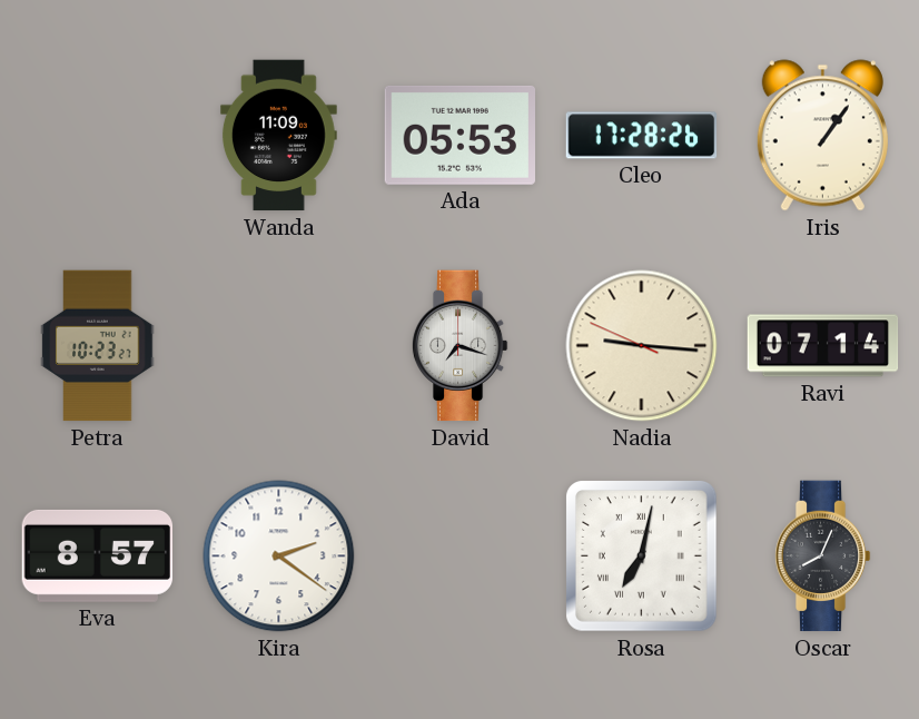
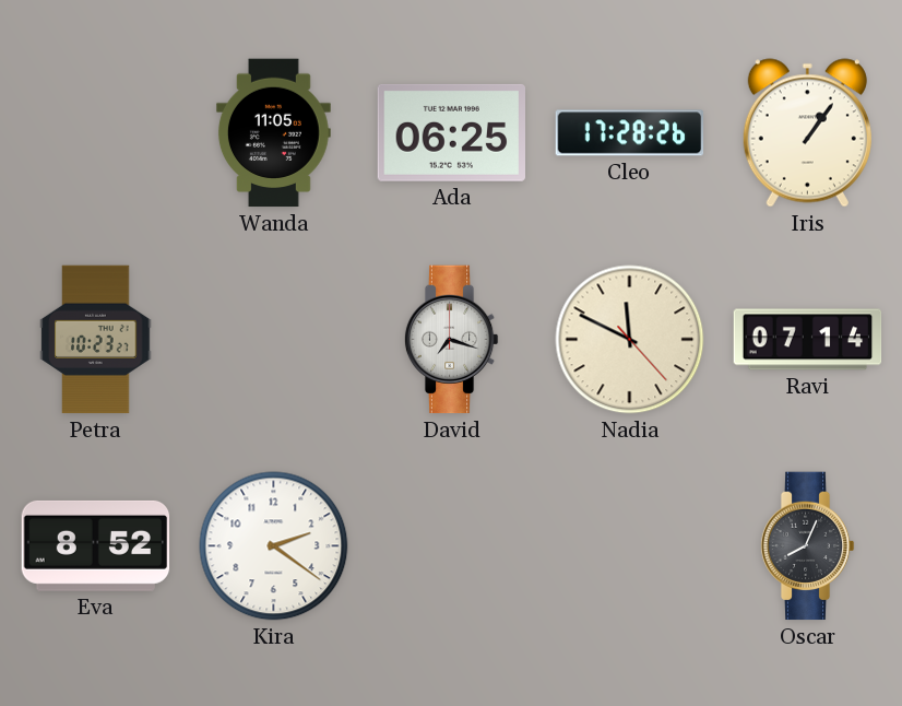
Wanda: 11:09 -> 11:05
Ada: 05:53 -> 06:25
Nadia: 9:15 -> 11:49
Eva: 8:57 -> 8:52
Rosa: 7:02 -> none
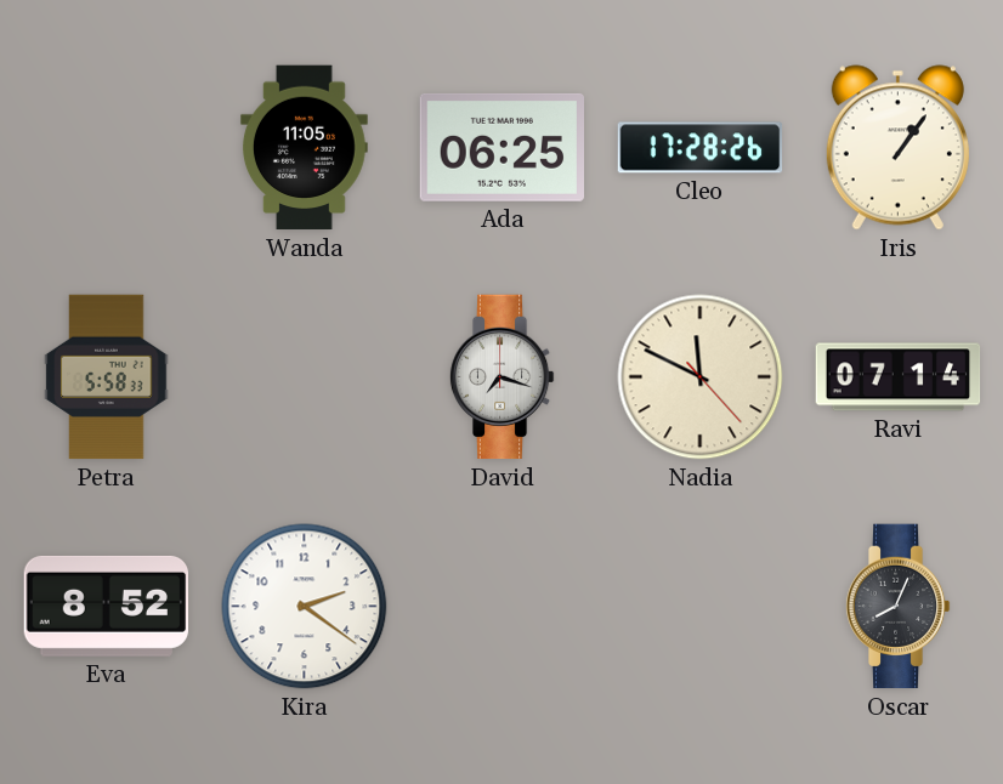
Petra: 10:23 -> 5:58
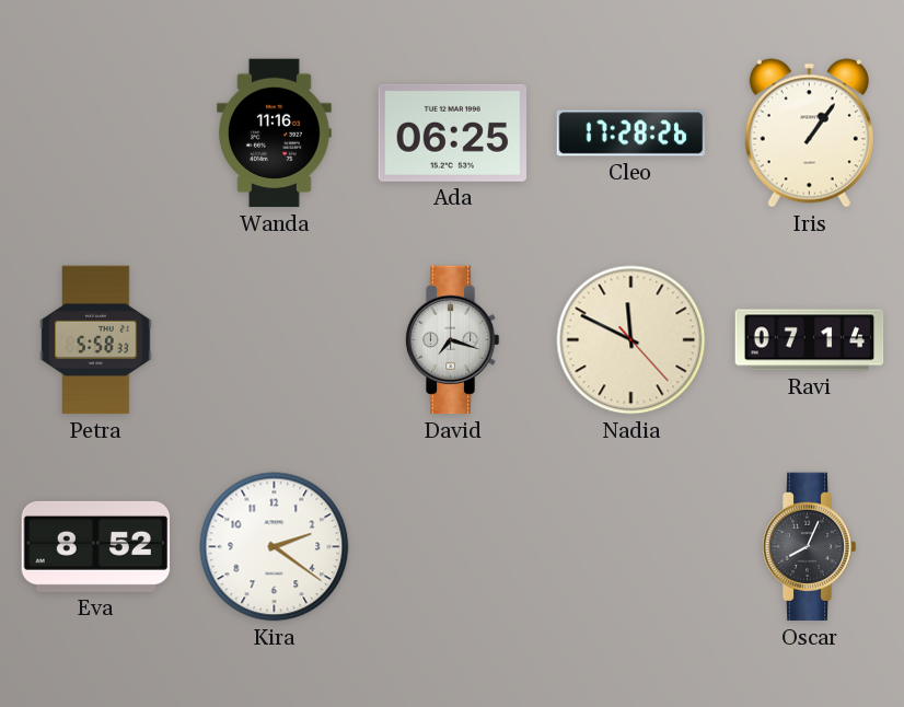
Wanda: 11:05 -> 11:16
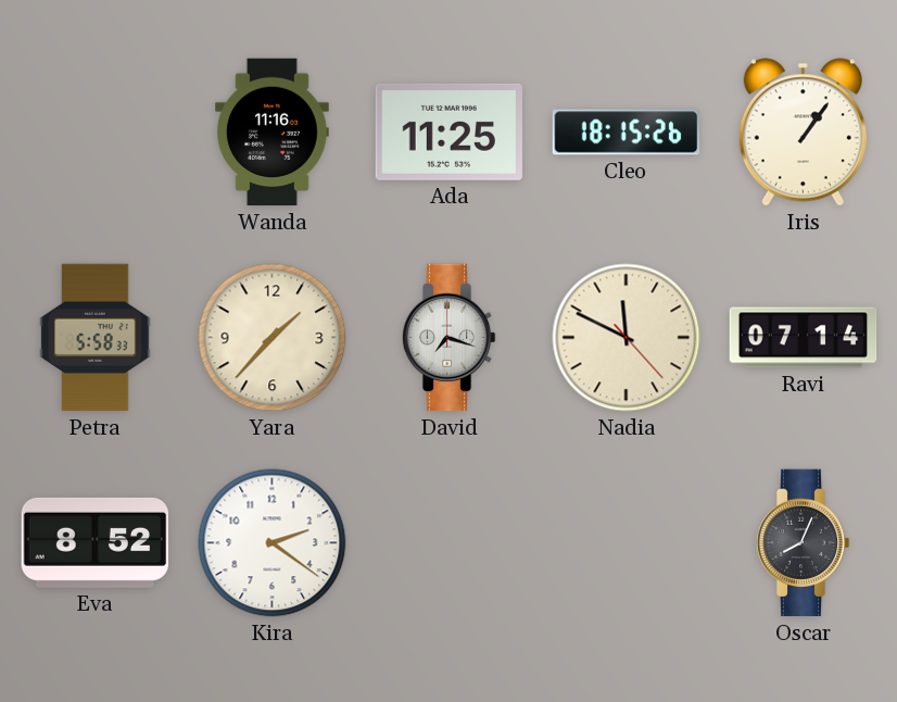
Ada: 06:25 -> 11:25
Cleo: 17:28 -> 18:15
Yara: none -> 1:37
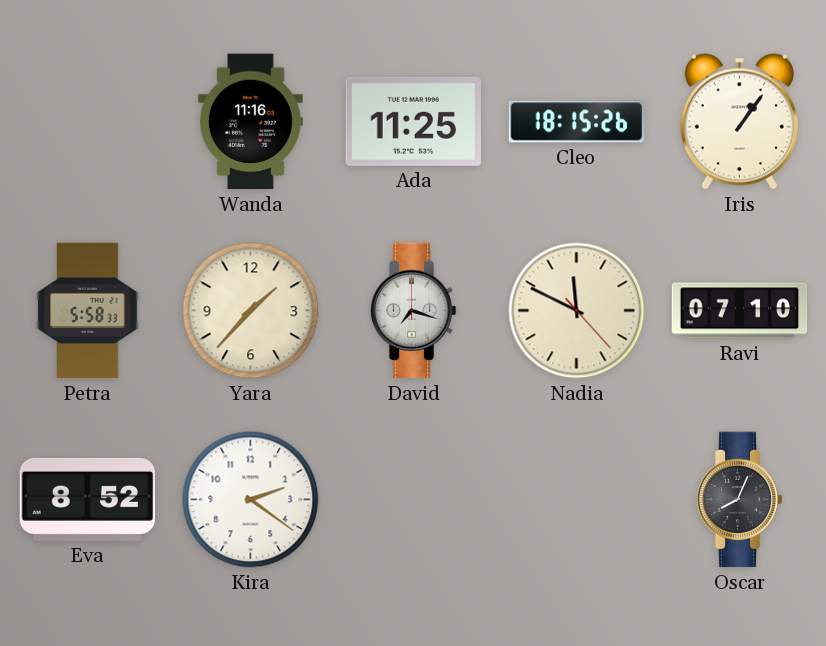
Ravi: 07:14 -> 07:10
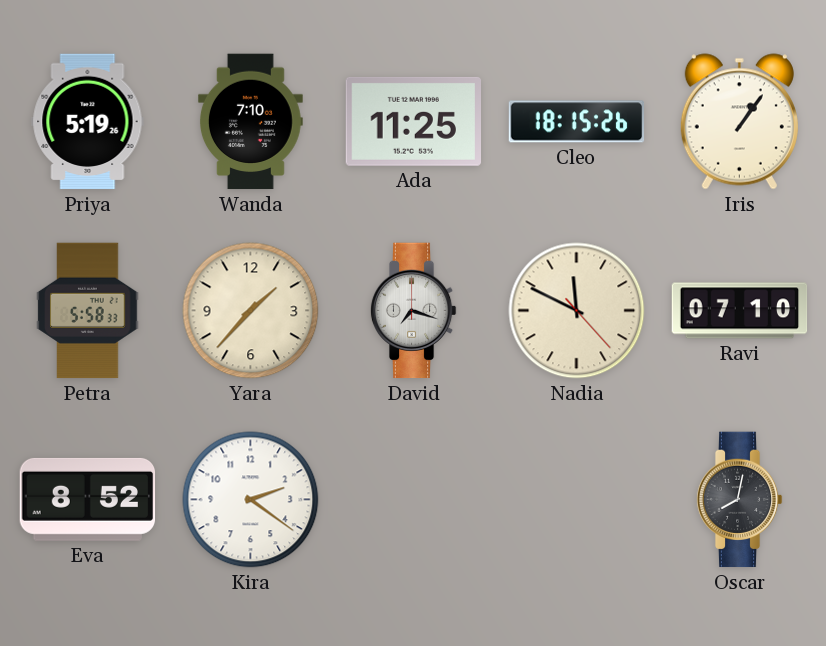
Priya: none -> 5:19
Wanda: 11:16 -> 7:10
Oscar: 8:04 -> 8:02
